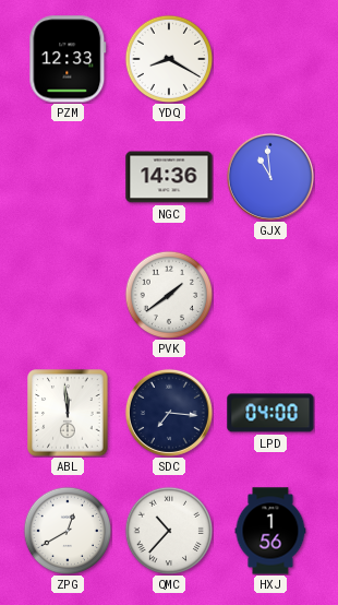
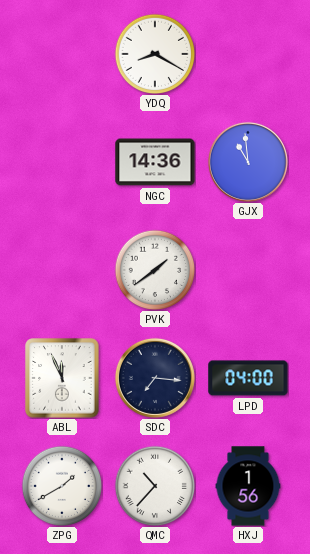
PZM: 12:33 -> none
ABL: 11:59 -> 11:56
ZPG: 12:40 -> 1:40
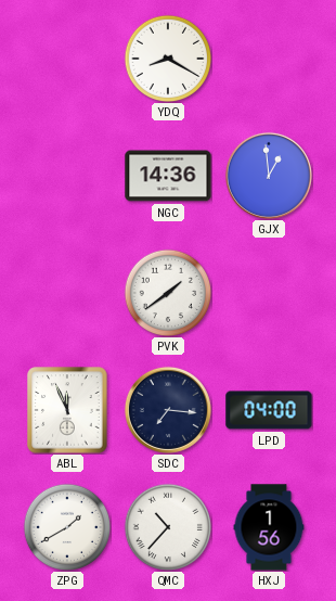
GJX: 10:59 -> 12:59
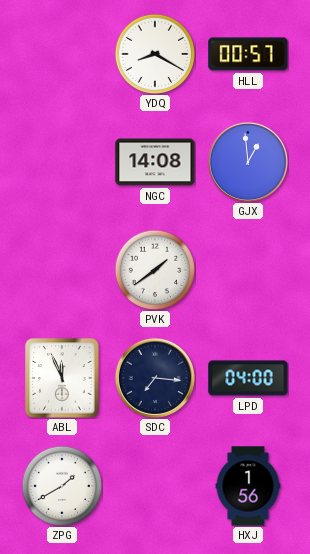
HLL: none -> 00:57
NGC: 14:36 -> 14:08
QMC: 10:37 -> none
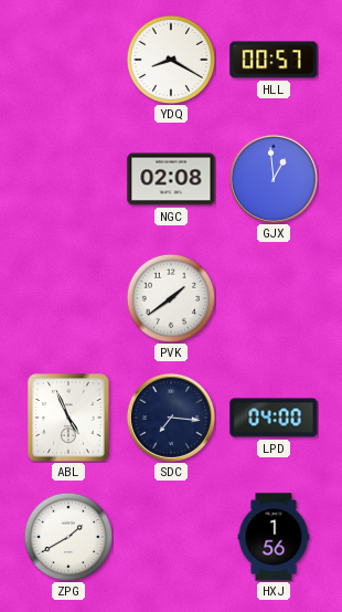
NGC: 14:08 -> 02:08
ABL: 11:56 -> 4:56
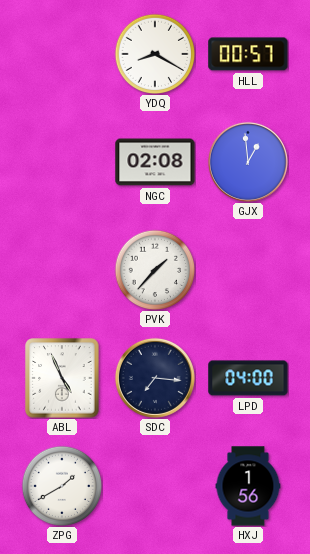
PVK: 1:39 -> 1:37
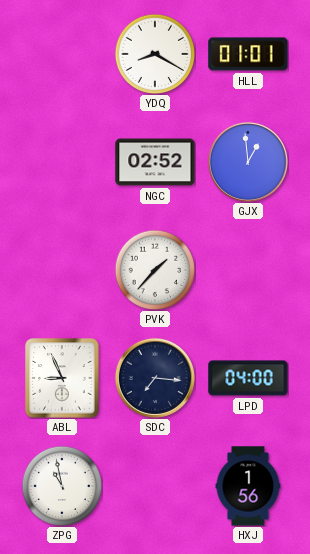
HLL: 00:57 -> 01:01
NGC: 02:08 -> 02:52
ABL: 4:56 -> 8:56
ZPG: 1:40 -> 10:58
